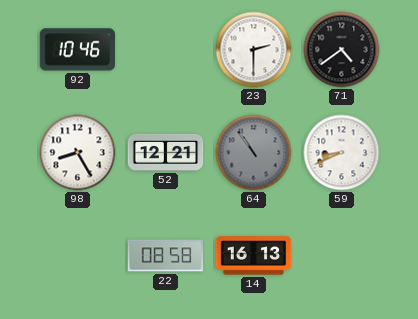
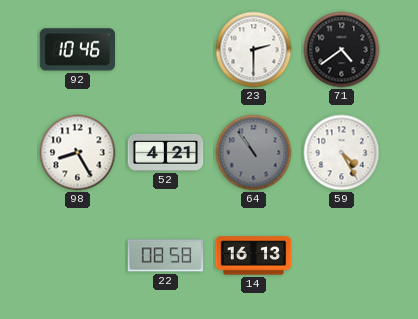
52: 12:21 -> 4:21
59: 8:41 -> 4:25
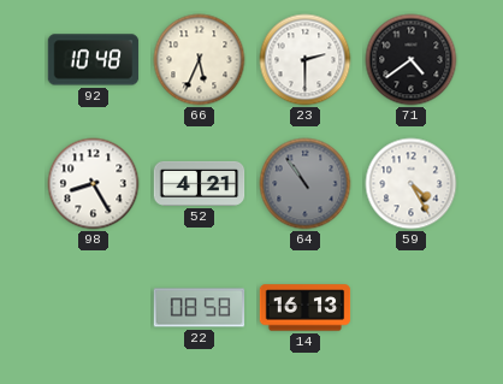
92: 10:46 -> 10:48
66: none -> 5:34
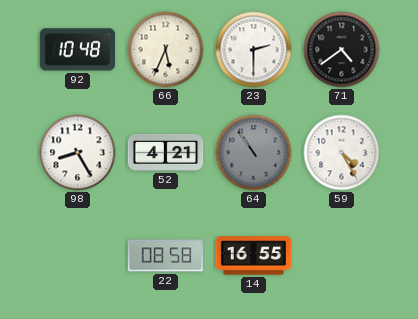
14: 16:13 -> 16:55
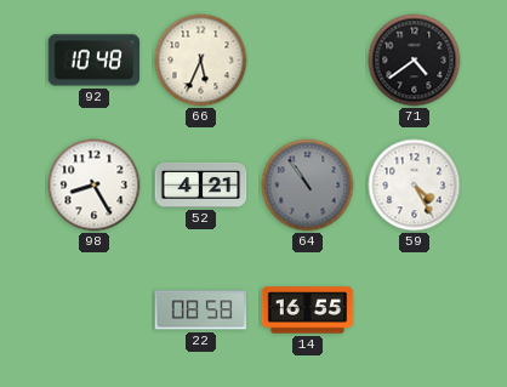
23: 2:30 -> none
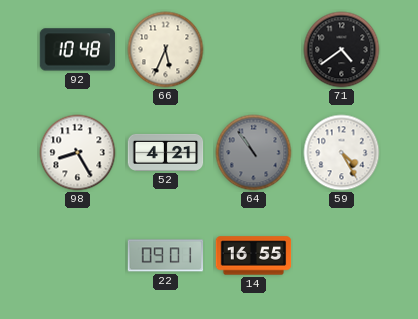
22: 08:58 -> 09:01
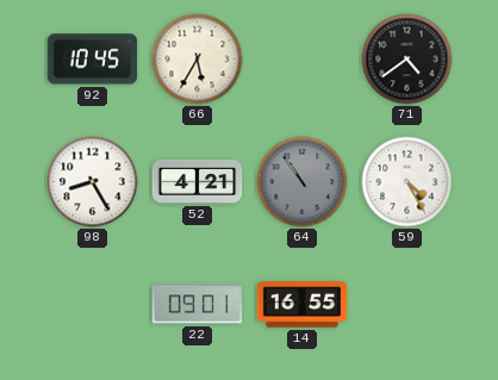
92: 10:48 -> 10:45
66: 5:34 -> 5:35
